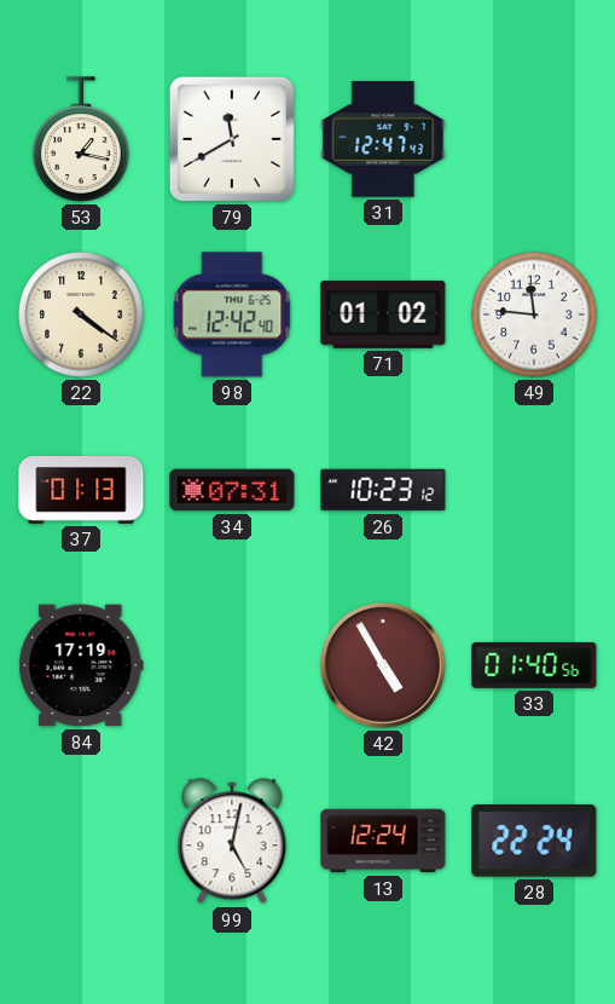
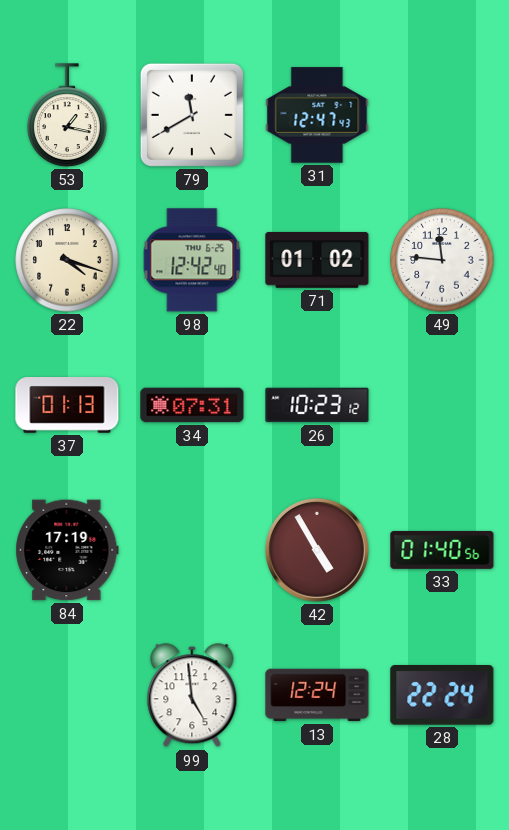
22: 4:21 -> 4:18
99: 5:02 -> 4:59
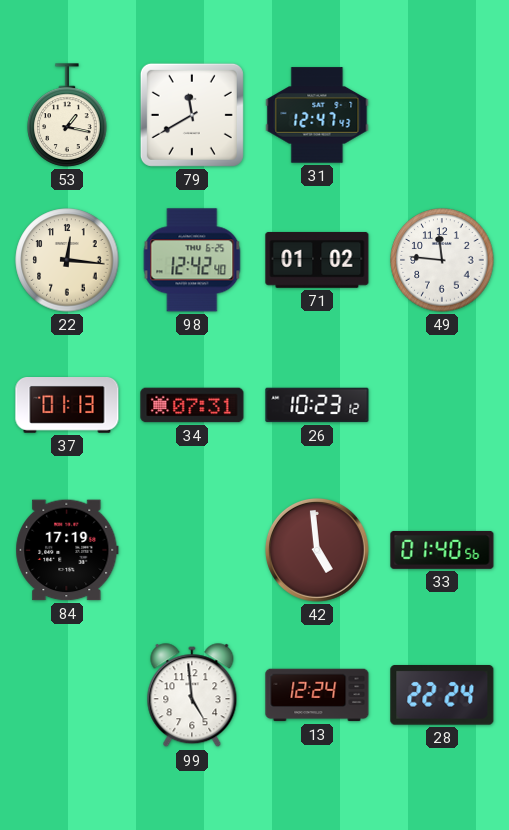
22: 4:18 -> 12:16
42: 4:55 -> 4:59
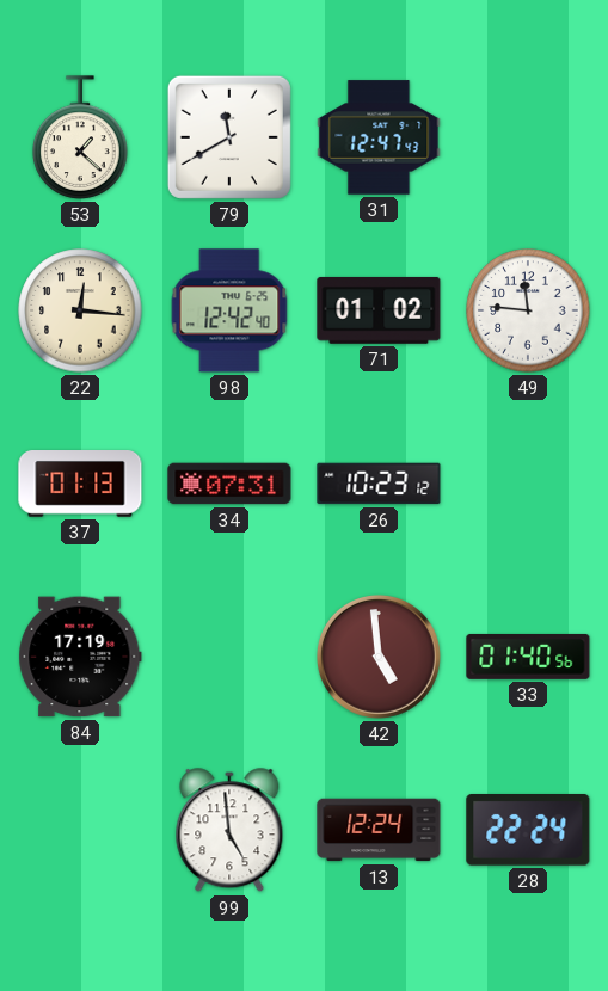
53: 1:17 -> 1:22
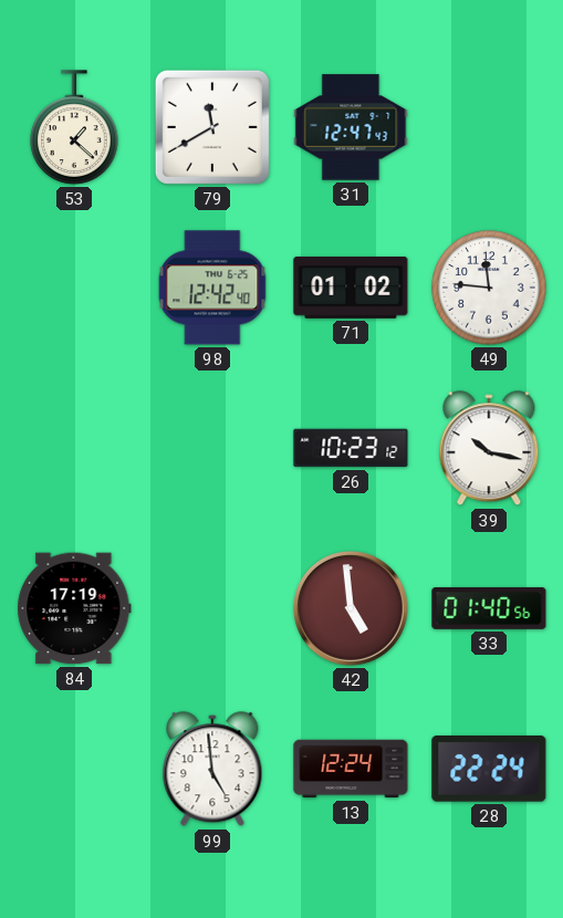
22: 12:16 -> none
37: 01:13 -> none
34: 07:31 -> none
39: none -> 10:17
